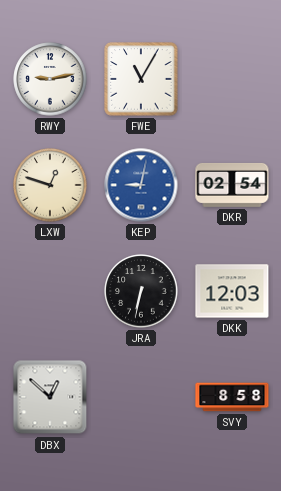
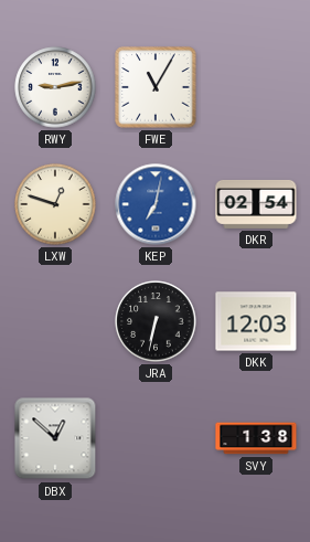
KEP: 9:02 -> 7:02
SVY: 8:58 -> 1:38
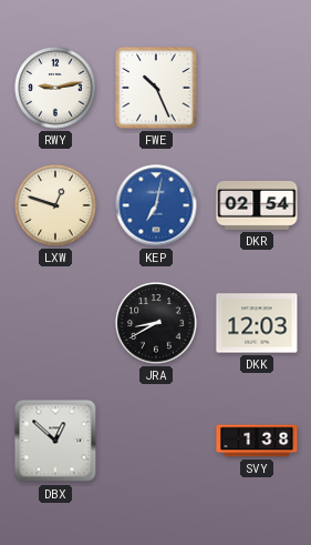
FWE: 11:05 -> 10:26
JRA: 6:32 -> 8:40
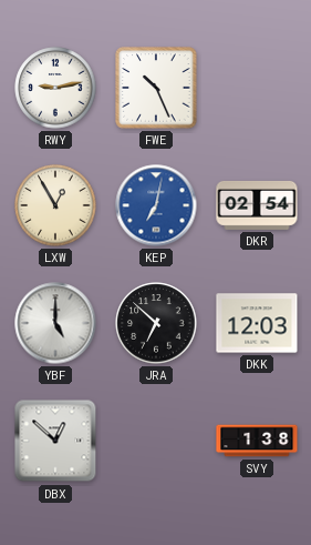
LXW: 12:48 -> 12:55
YBF: none -> 5:00
JRA: 8:40 -> 6:52
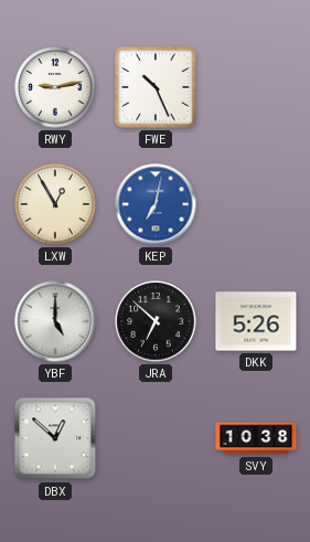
DKR: 02:54 -> none
DKK: 12:03 -> 5:26
SVY: 1:38 -> 10:38
